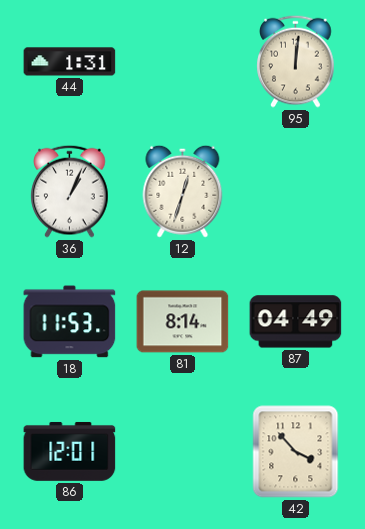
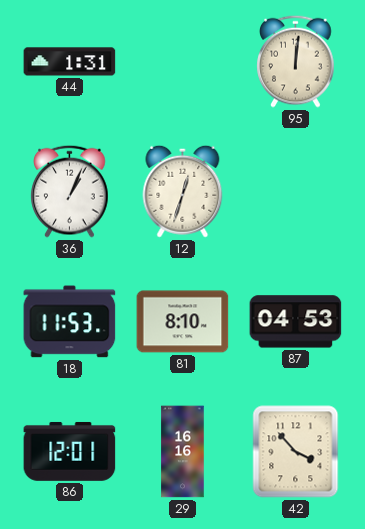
81: 8:14 -> 8:10
87: 04:49 -> 04:53
29: none -> 16:16
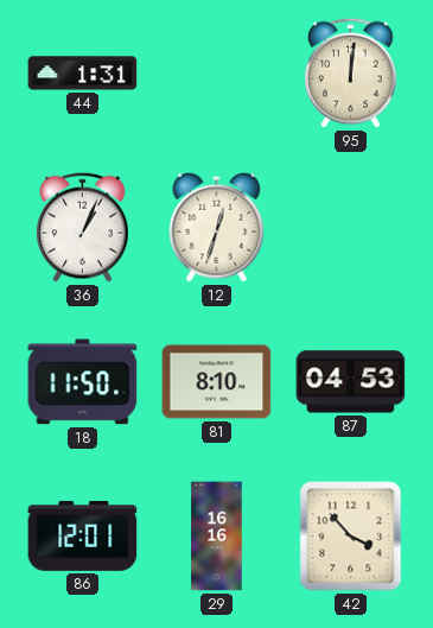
18: 11:53 -> 11:50
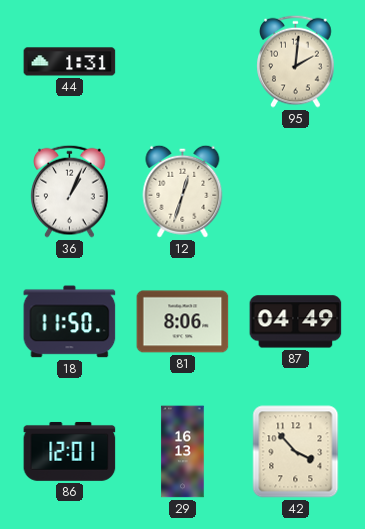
95: 12:01 -> 2:01
81: 8:10 -> 8:06
87: 04:53 -> 04:49
29: 16:16 -> 16:13
